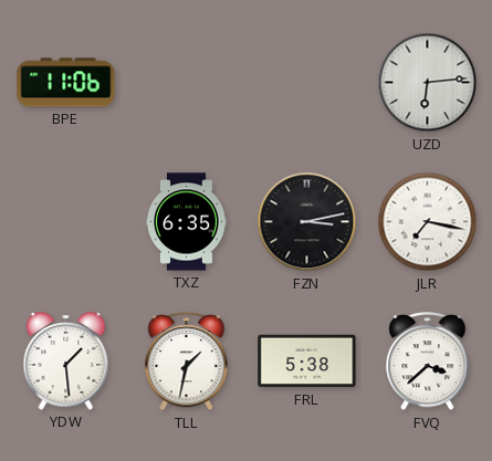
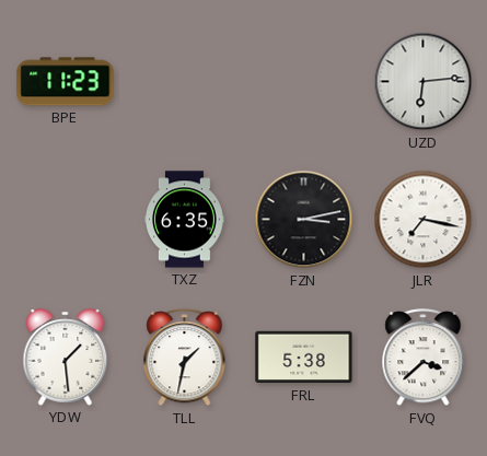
BPE: 11:06 -> 11:23
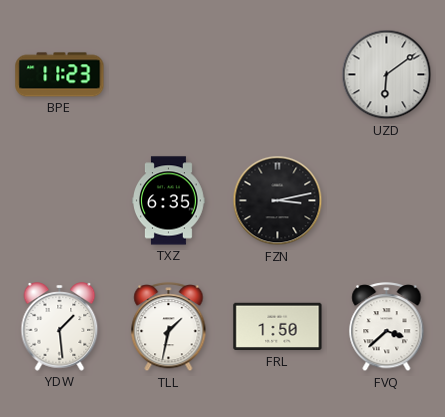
UZD: 6:14 -> 6:09
JLR: 7:17 -> none
FRL: 5:38 -> 1:50
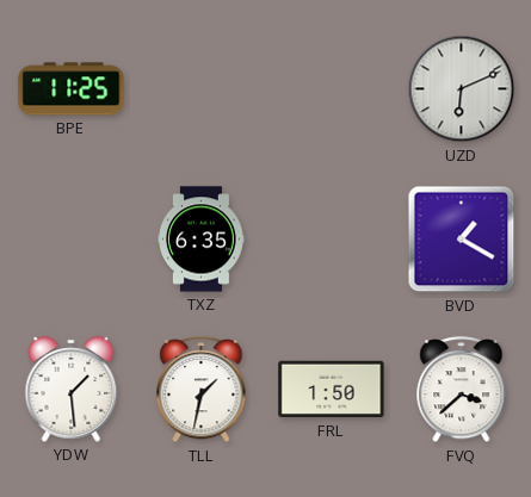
BPE: 11:23 -> 11:25
UZD: 6:09 -> 6:11
FZN: 3:13 -> none
BVD: none -> 1:20
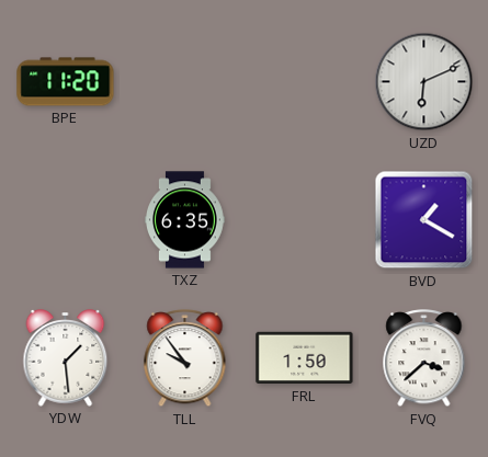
BPE: 11:25 -> 11:20
TLL: 1:32 -> 9:54
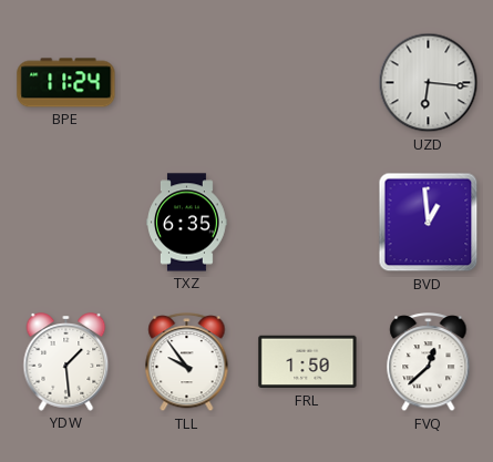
BPE: 11:20 -> 11:24
UZD: 6:11 -> 6:16
BVD: 1:20 -> 12:59
FVQ: 3:38 -> 12:38
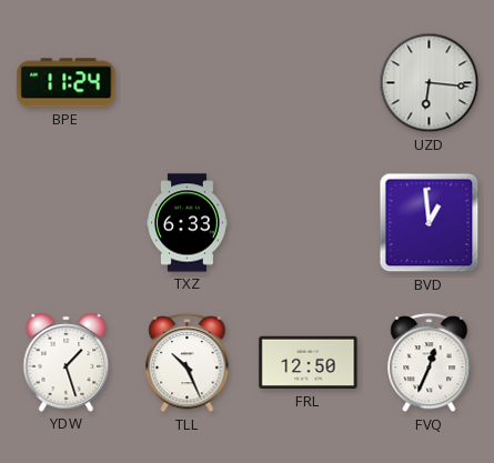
TXZ: 6:35 -> 6:33
YDW: 1:29 -> 1:27
TLL: 9:54 -> 10:26
FRL: 1:50 -> 12:50
FVQ: 12:38 -> 12:34
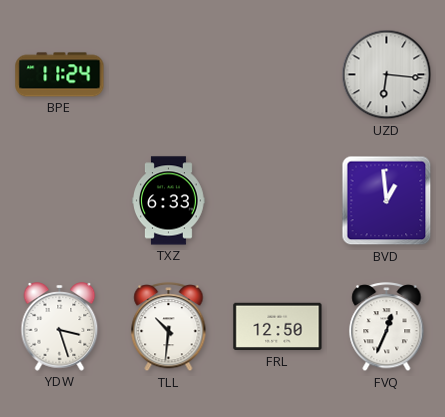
YDW: 1:27 -> 3:27
TLL: 10:26 -> 10:31
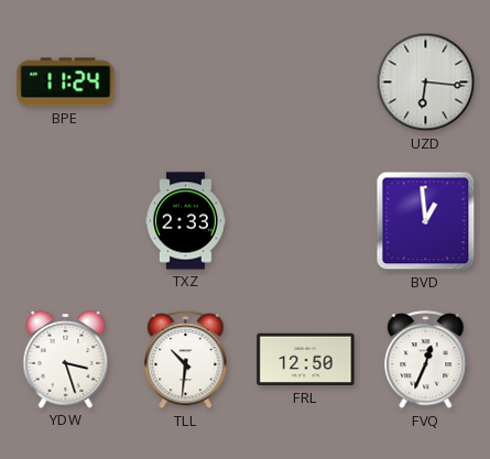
TXZ: 6:33 -> 2:33
